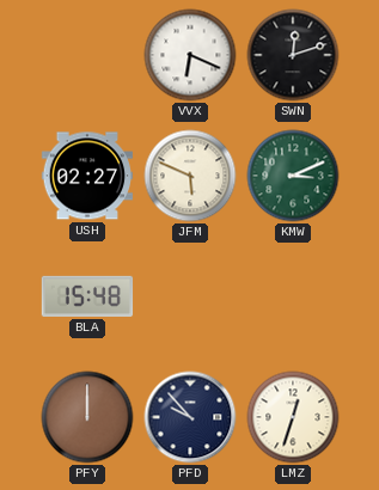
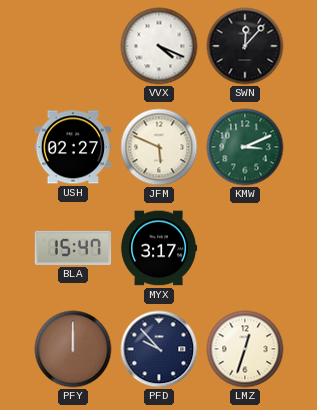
VVX: 6:19 -> 4:19
SWN: 12:12 -> 12:07
BLA: 15:48 -> 15:47
MYX: none -> 3:17
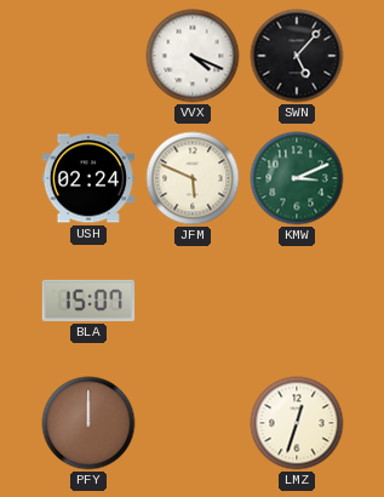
SWN: 12:07 -> 5:07
USH: 02:27 -> 02:24
BLA: 15:47 -> 15:07
MYX: 3:17 -> none
PFD: 9:53 -> none
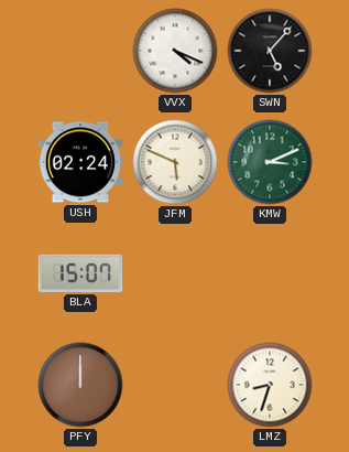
LMZ: 12:33 -> 8:33
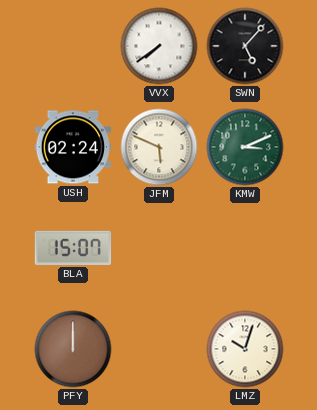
VVX: 4:19 -> 7:39
LMZ: 8:33 -> 10:03
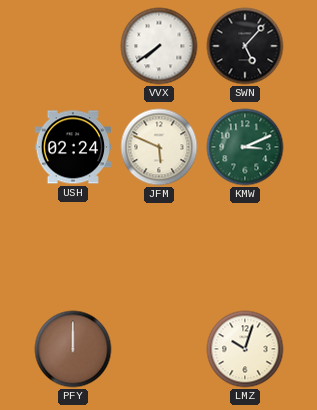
BLA: 15:07 -> none
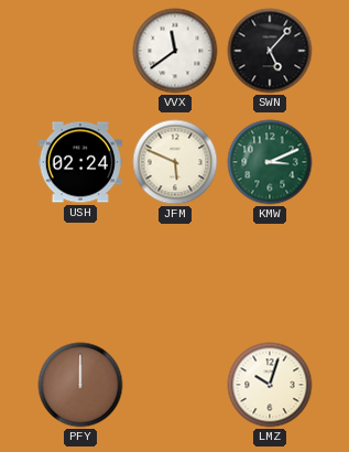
VVX: 7:39 -> 11:39
